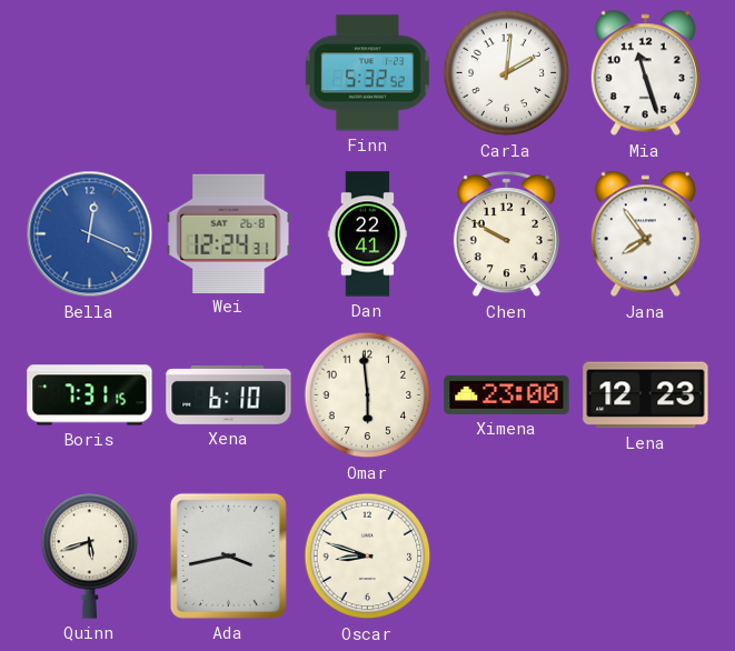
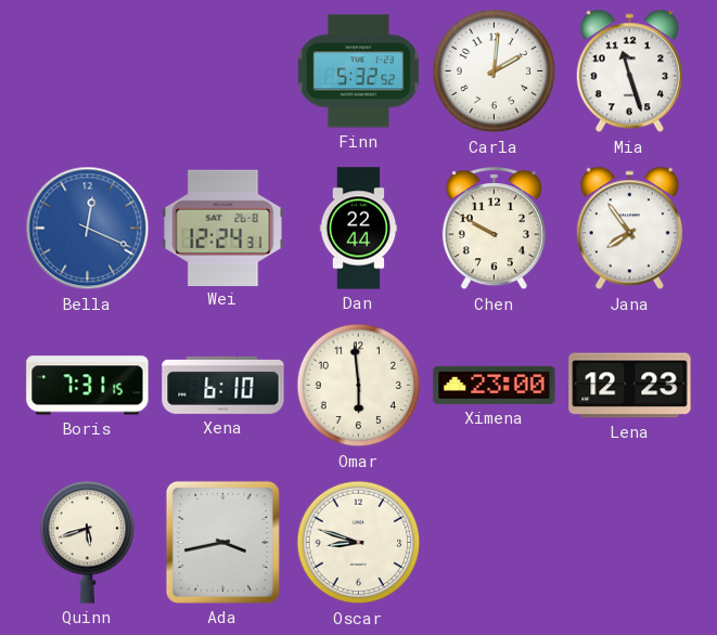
Dan: 22:41 -> 22:44
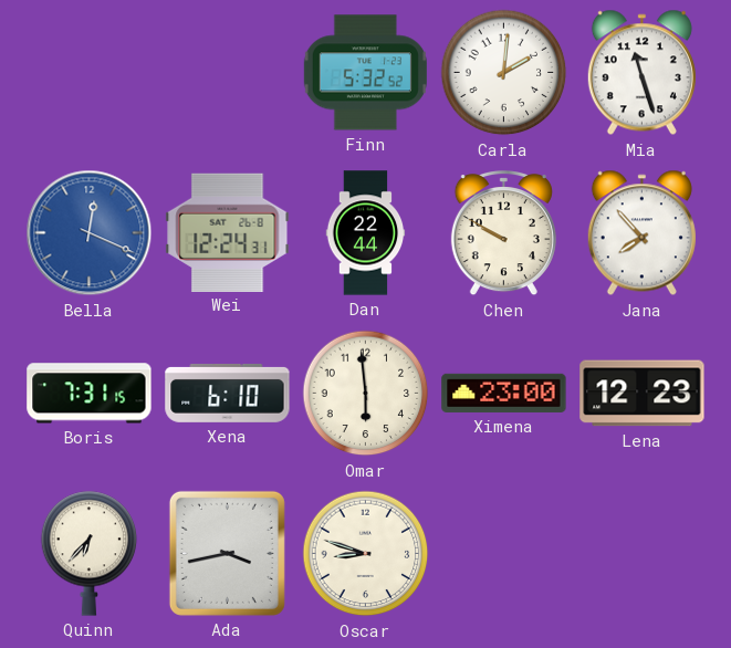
Jana: 7:54 -> 7:53
Quinn: 5:42 -> 6:37
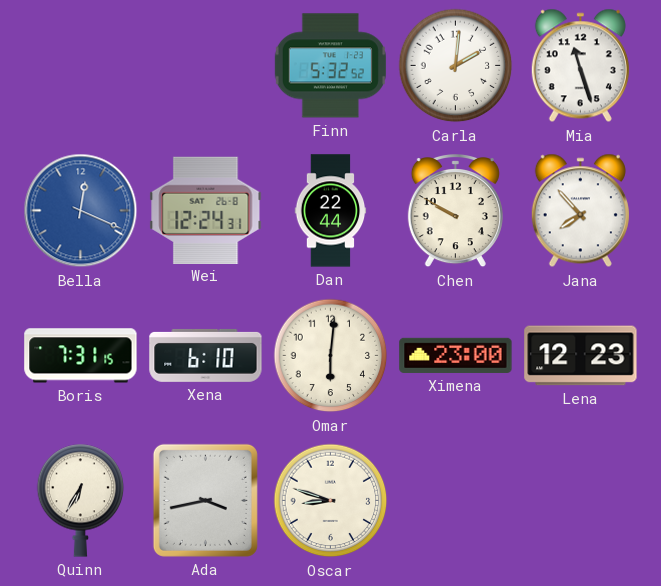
Omar: 5:59 -> 6:01
Quinn: 6:37 -> 6:35
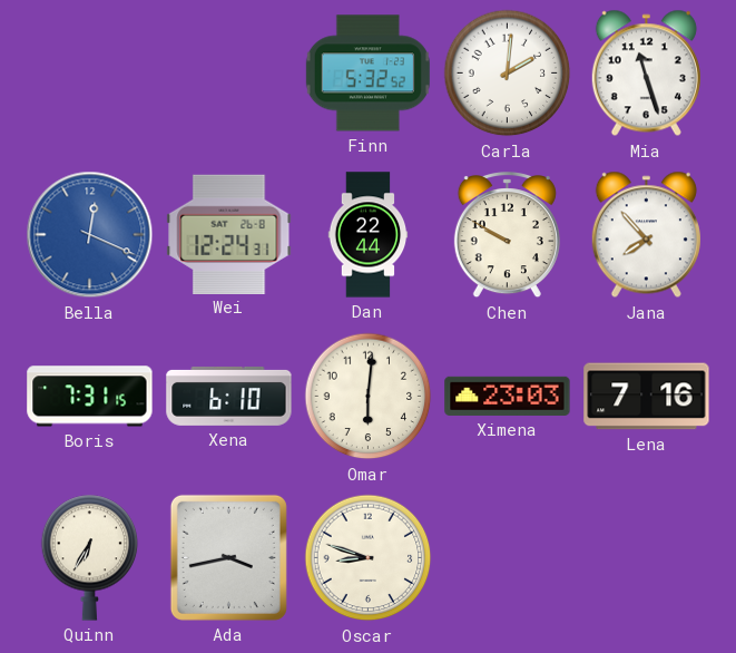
Ximena: 23:00 -> 23:03
Lena: 12:23 -> 7:16
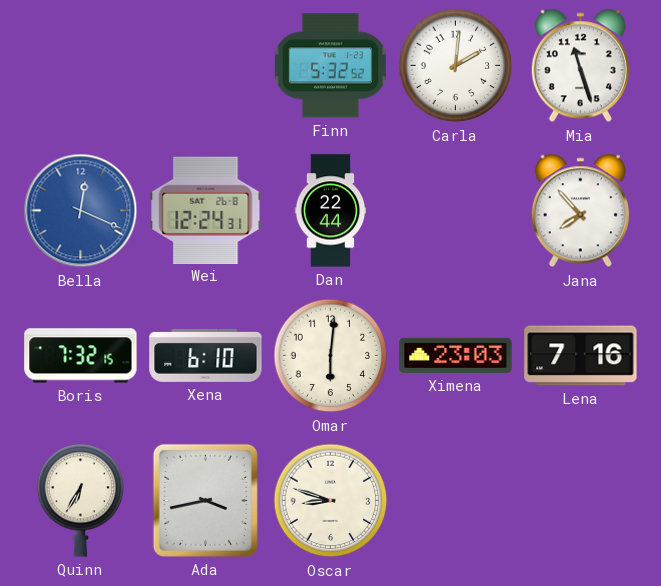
Chen: 9:50 -> none
Boris: 7:31 -> 7:32
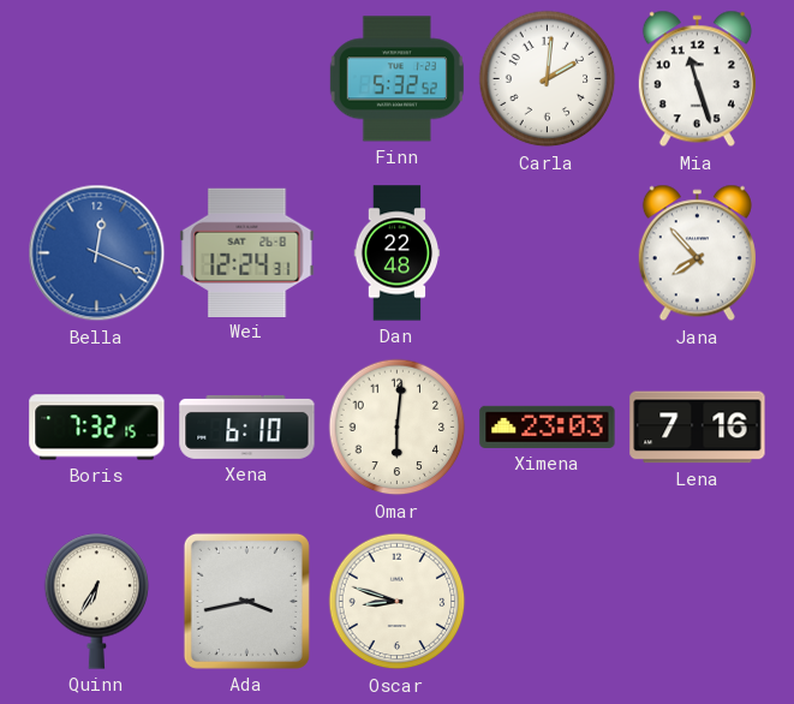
Dan: 22:44 -> 22:48
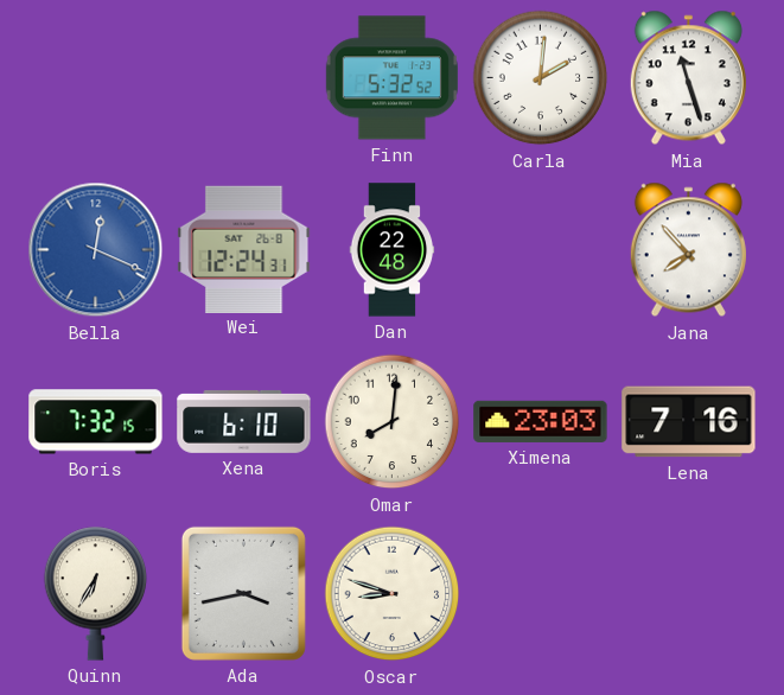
Omar: 6:01 -> 8:01
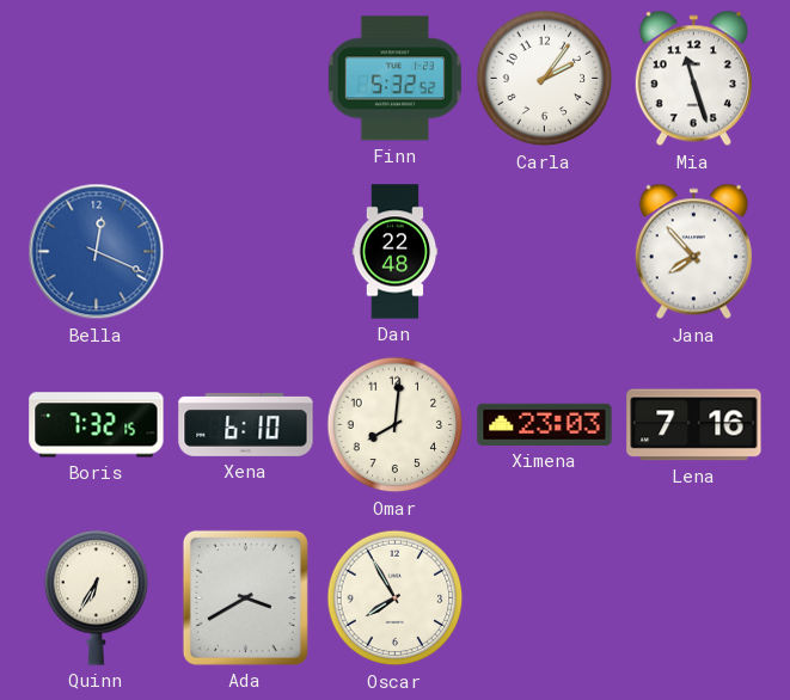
Carla: 2:01 -> 2:06
Wei: 12:24 -> none
Ada: 3:43 -> 3:40
Oscar: 8:48 -> 7:55
